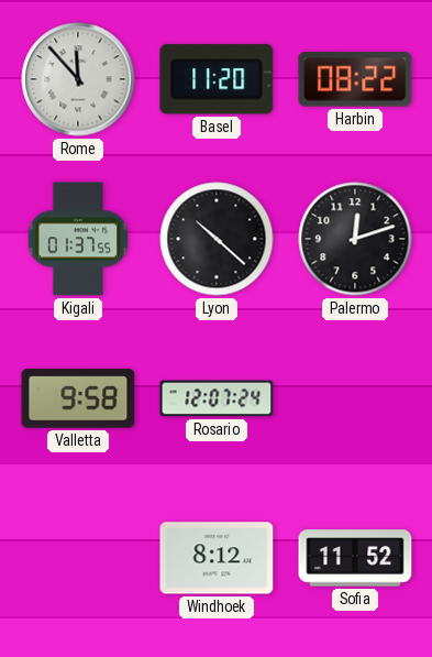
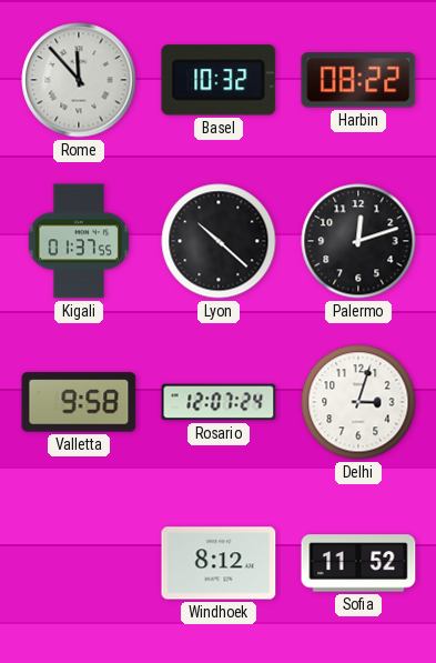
Basel: 11:20 -> 10:32
Delhi: none -> 3:03
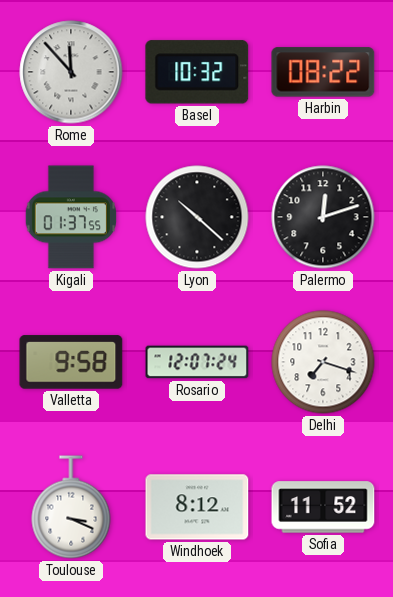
Delhi: 3:03 -> 7:18
Toulouse: none -> 3:19
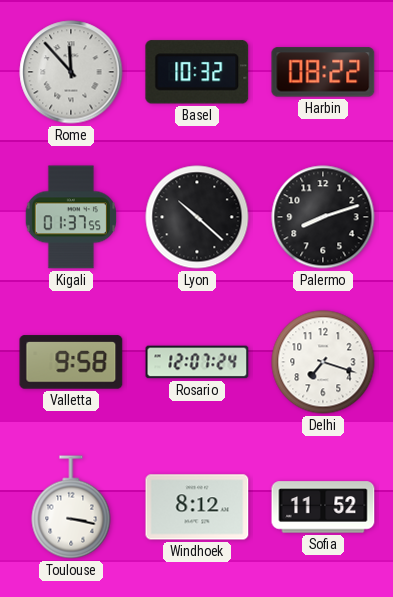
Palermo: 12:12 -> 8:12
Toulouse: 3:19 -> 3:17
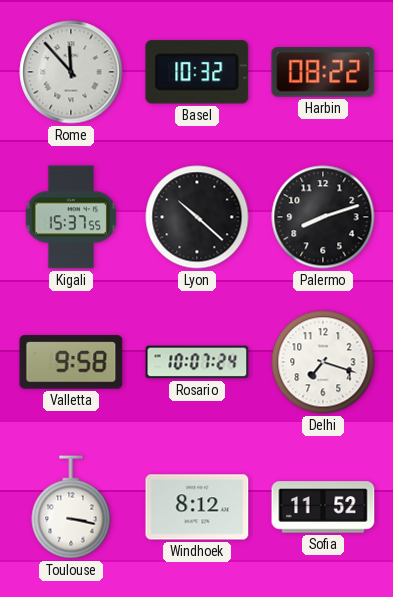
Kigali: 01:37 -> 15:37
Rosario: 12:07 -> 10:07
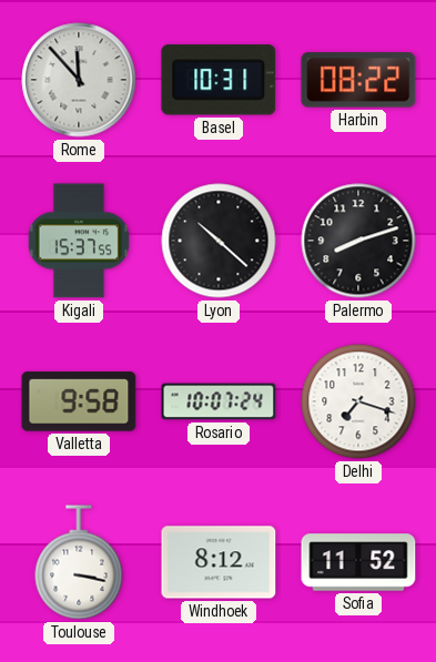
Basel: 10:32 -> 10:31
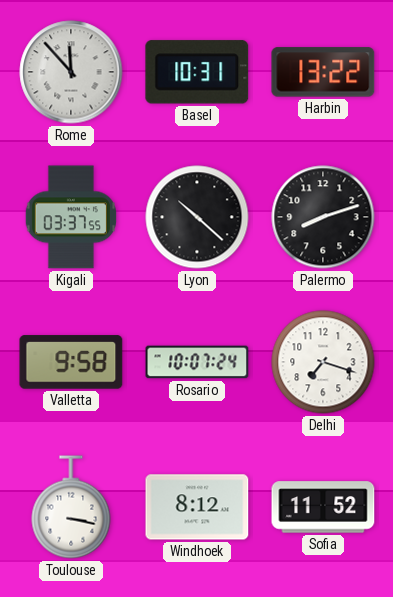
Harbin: 08:22 -> 13:22
Kigali: 15:37 -> 03:37
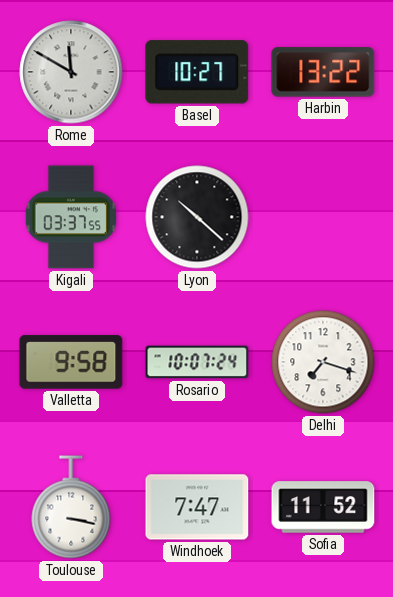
Rome: 11:53 -> 11:50
Basel: 10:31 -> 10:27
Palermo: 8:12 -> none
Windhoek: 8:12 -> 7:47
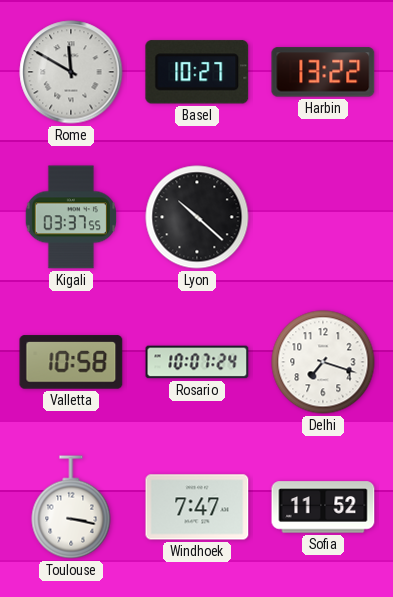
Valletta: 9:58 -> 10:58
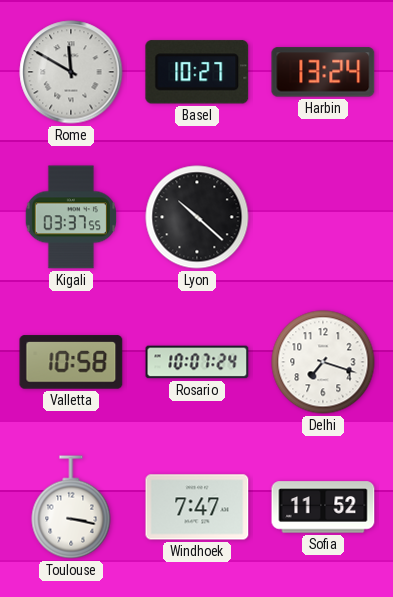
Harbin: 13:22 -> 13:24
